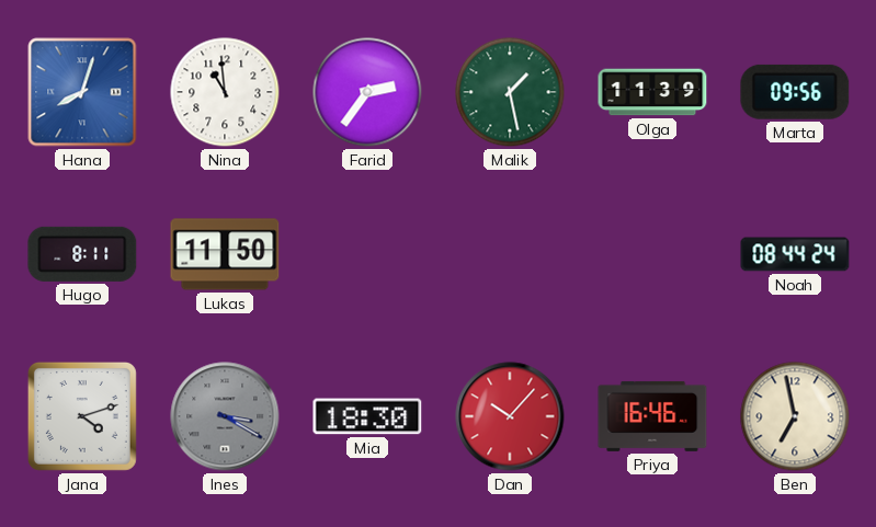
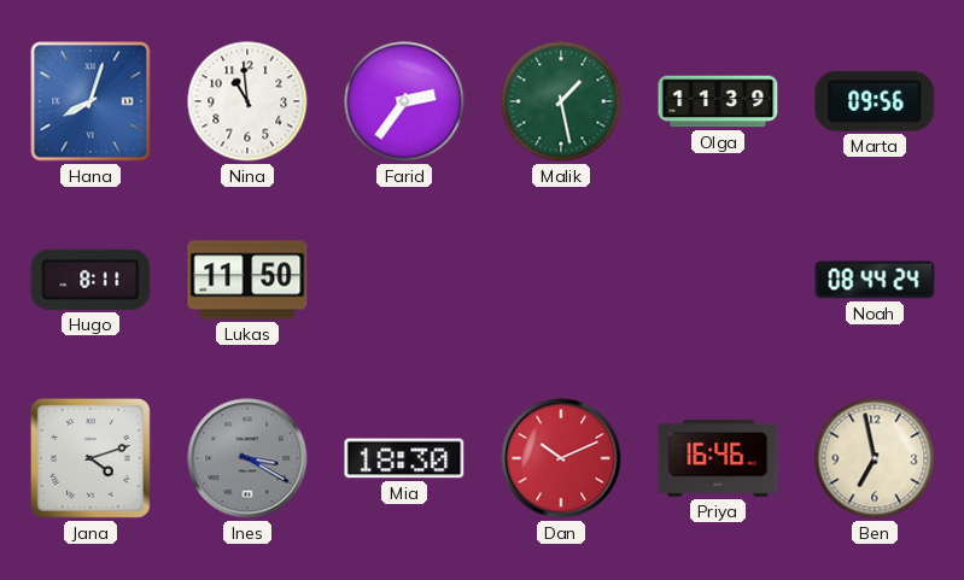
Dan: 10:07 -> 10:11
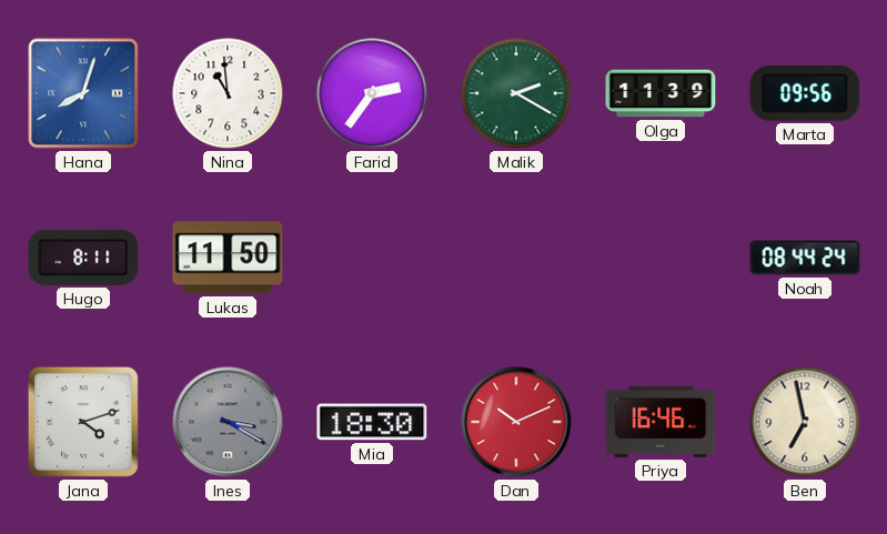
Malik: 1:28 -> 2:20
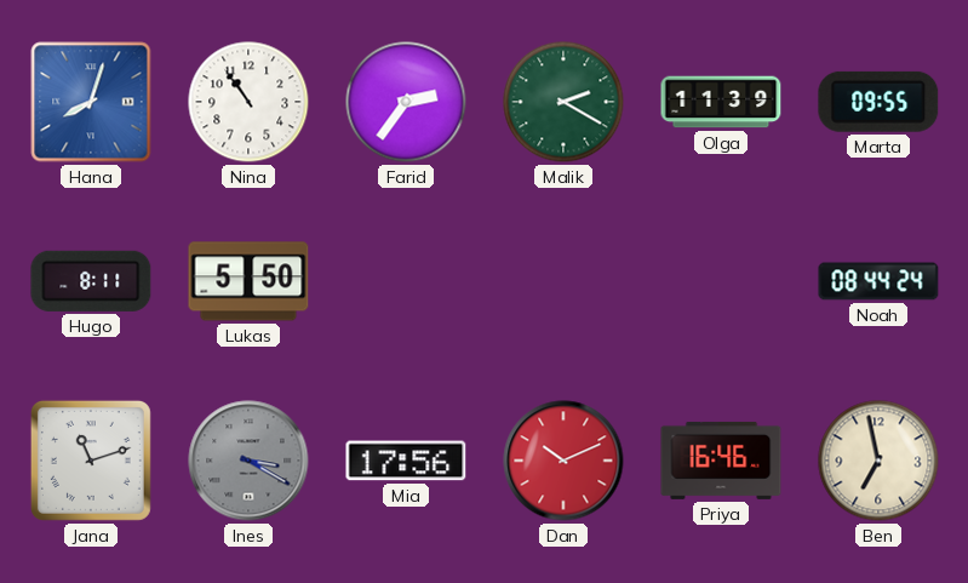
Nina: 10:59 -> 10:54
Marta: 09:56 -> 09:55
Lukas: 11:50 -> 5:50
Jana: 4:12 -> 11:12
Mia: 18:30 -> 17:56
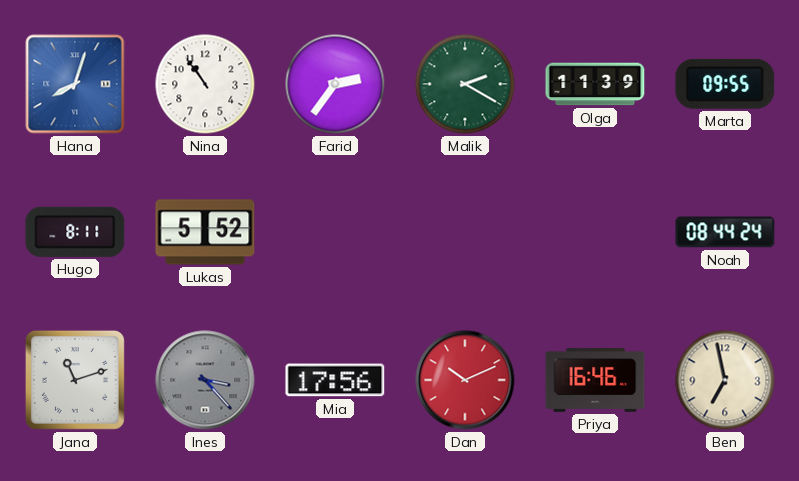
Lukas: 5:50 -> 5:52
Ines: 3:20 -> 3:23
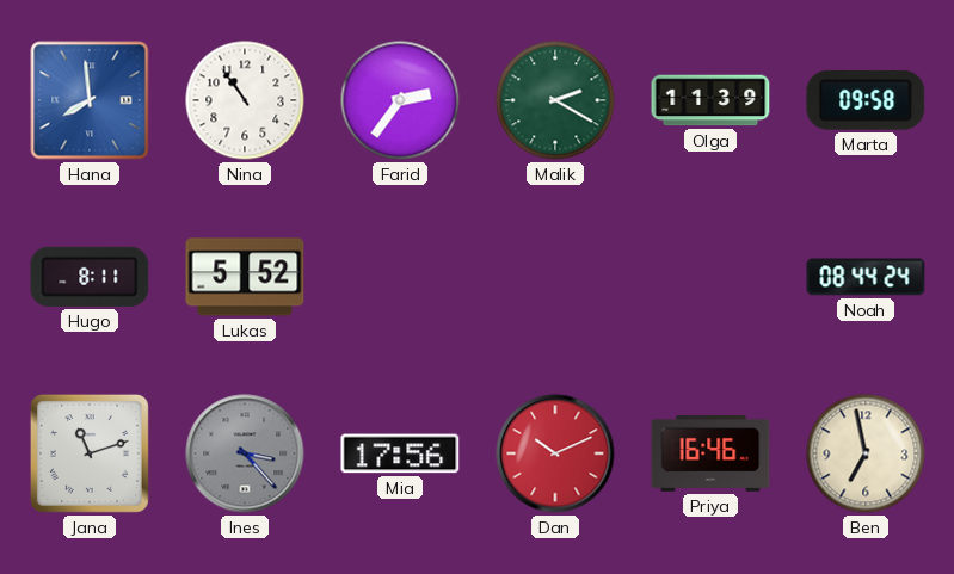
Hana: 8:03 -> 7:59
Marta: 09:55 -> 09:58
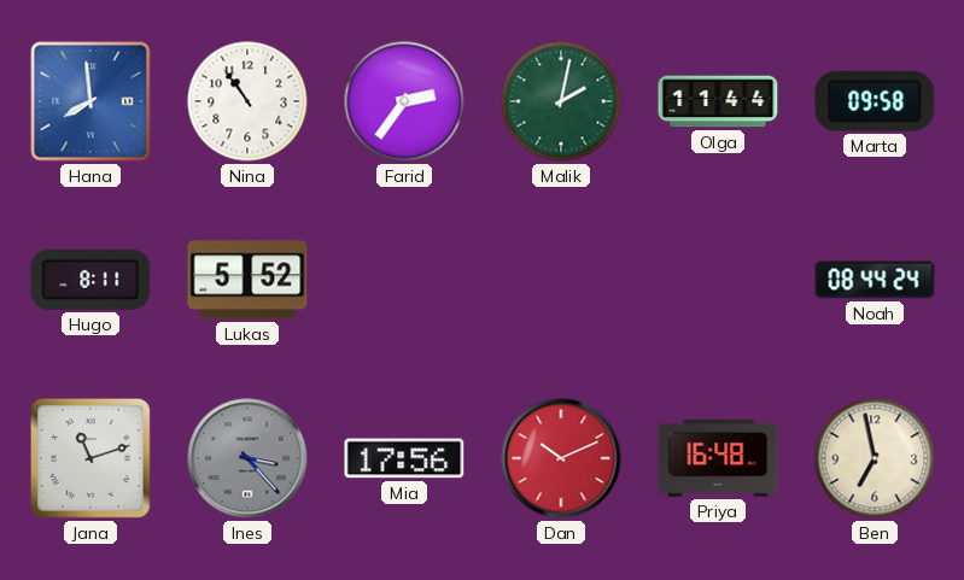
Malik: 2:20 -> 2:02
Olga: 11:39 -> 11:44
Priya: 16:46 -> 16:48
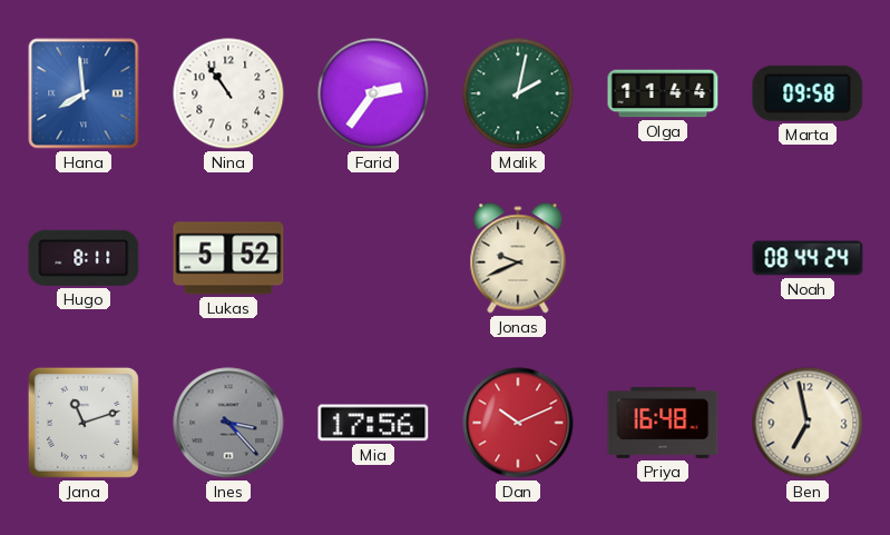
Jonas: none -> 9:41
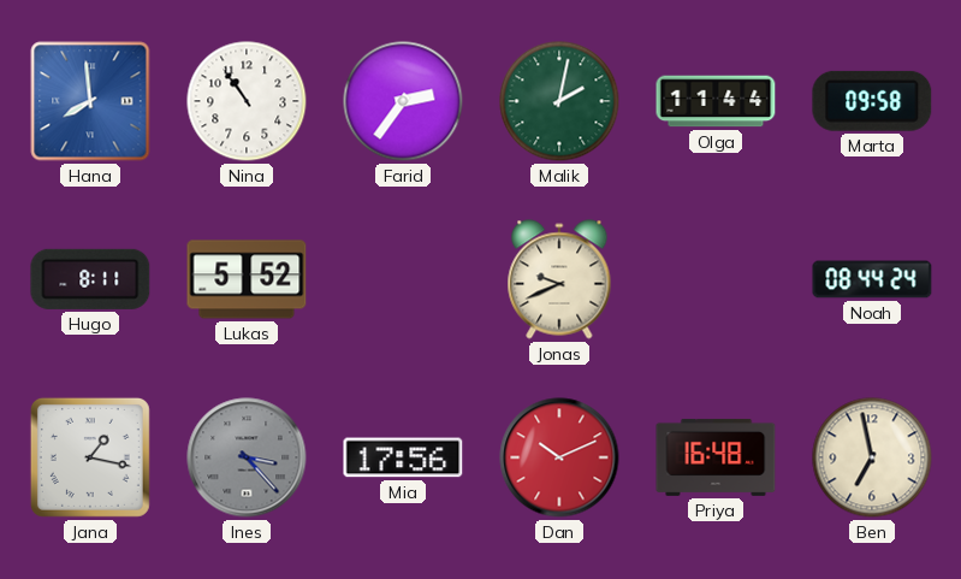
Jana: 11:12 -> 1:17
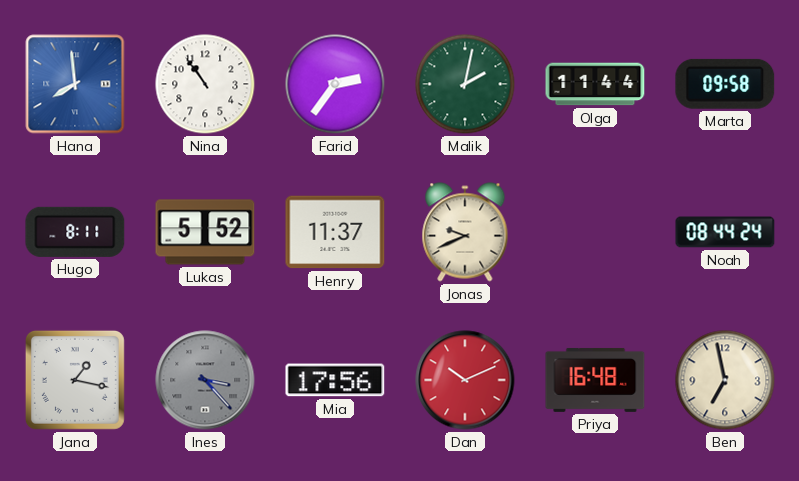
Henry: none -> 11:37
